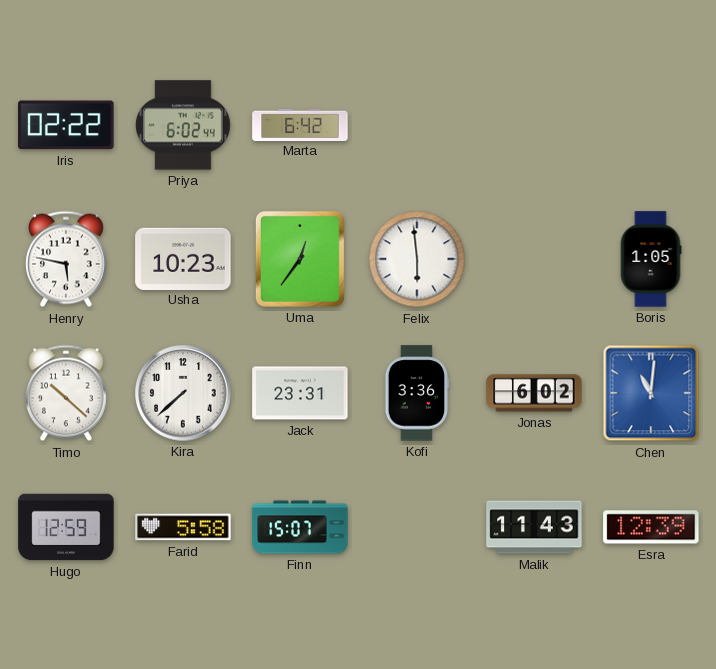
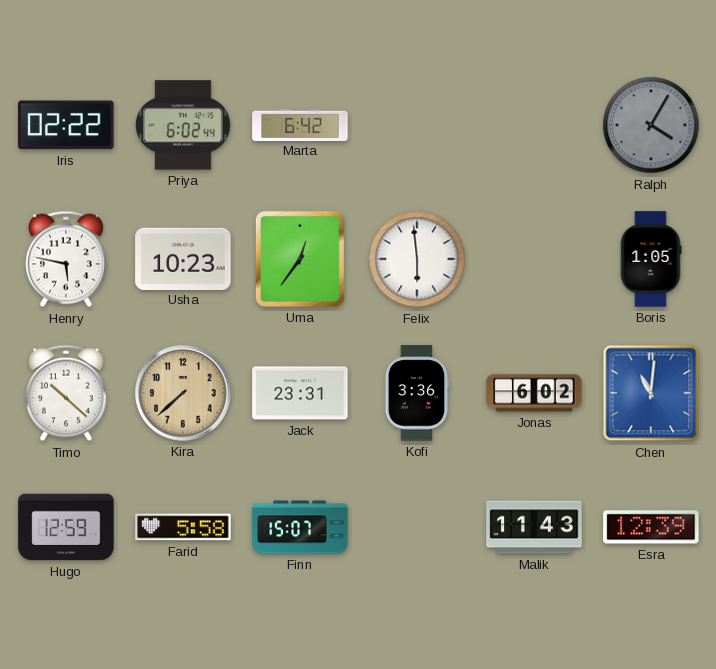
Ralph: none -> 4:05
Kira dial: white -> champagne
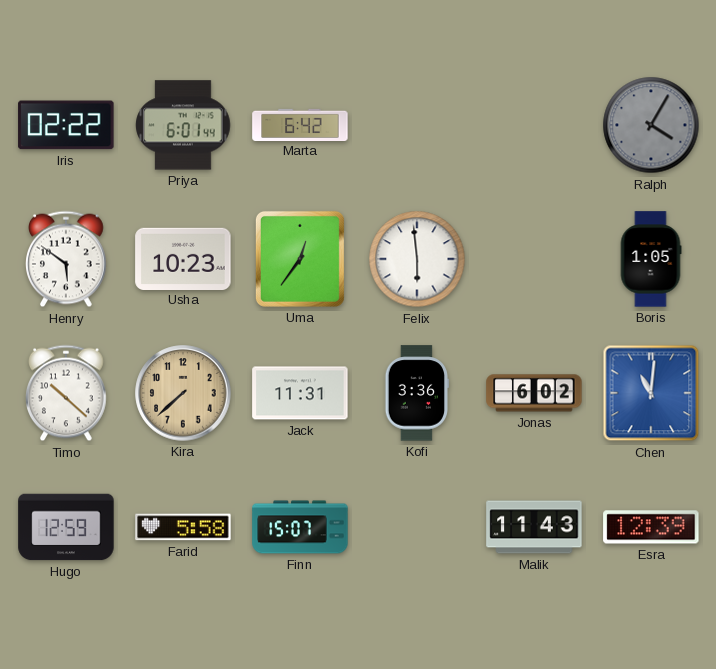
Priya: 6:02 -> 6:01
Henry: 5:47 -> 5:51
Jack: 23:31 -> 11:31
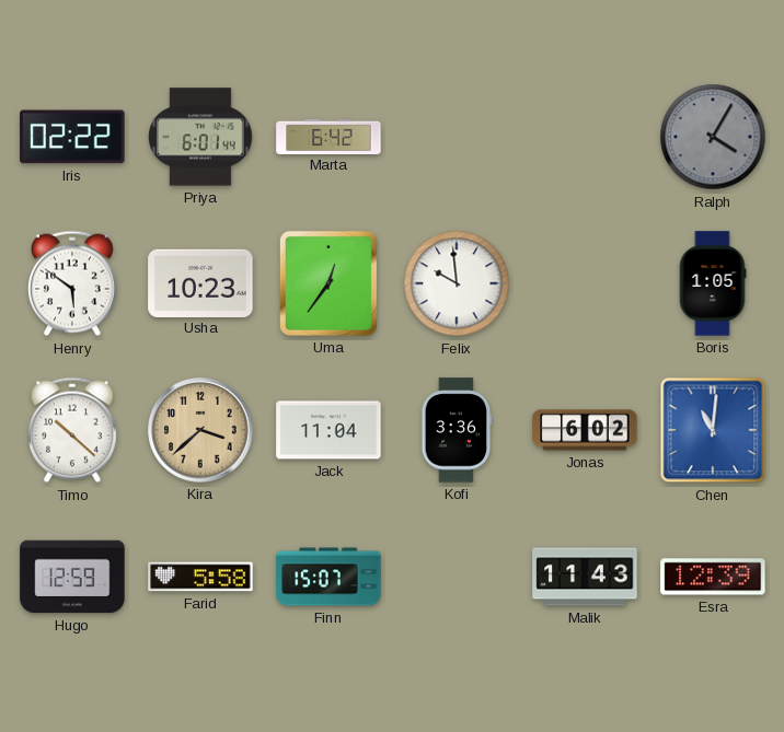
Felix: 5:59 -> 9:59
Kira: 7:38 -> 3:38
Jack: 11:31 -> 11:04
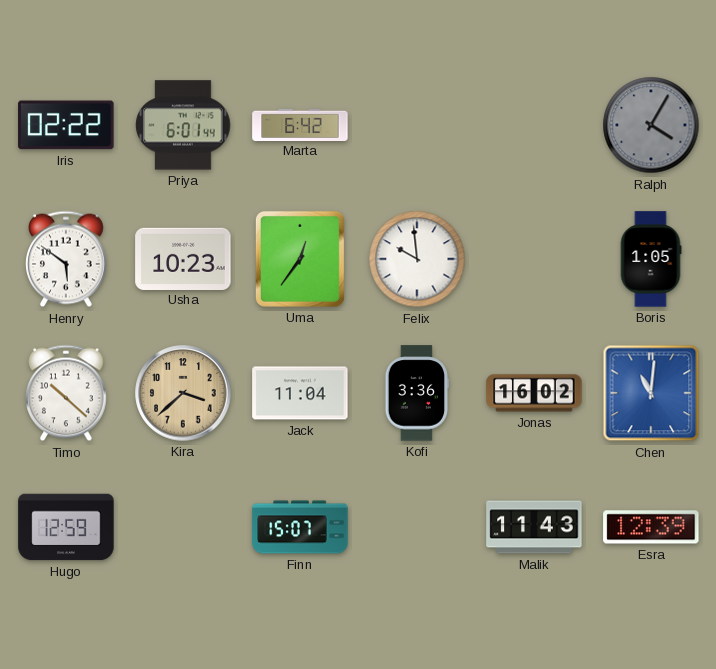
Jonas: 6:02 -> 16:02
Farid: 5:58 -> none
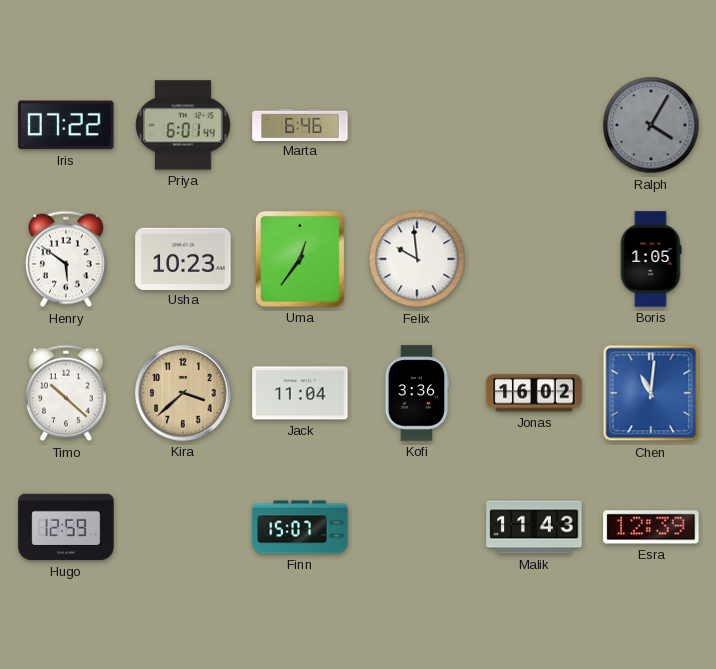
Iris: 02:22 -> 07:22
Marta: 6:42 -> 6:46
